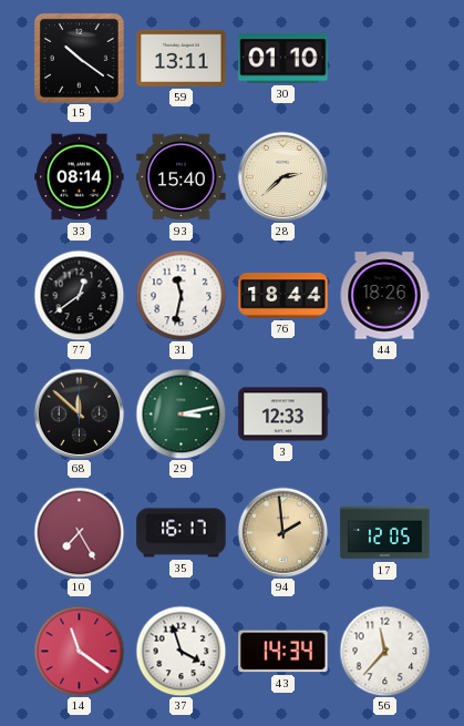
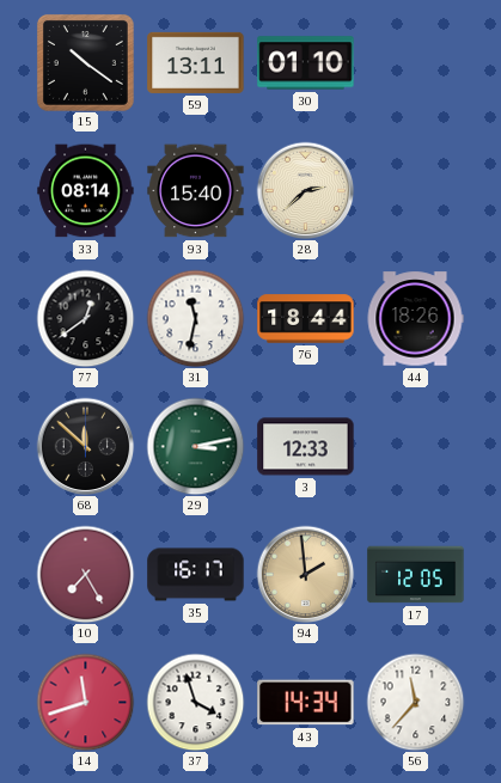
14: 11:21 -> 11:42
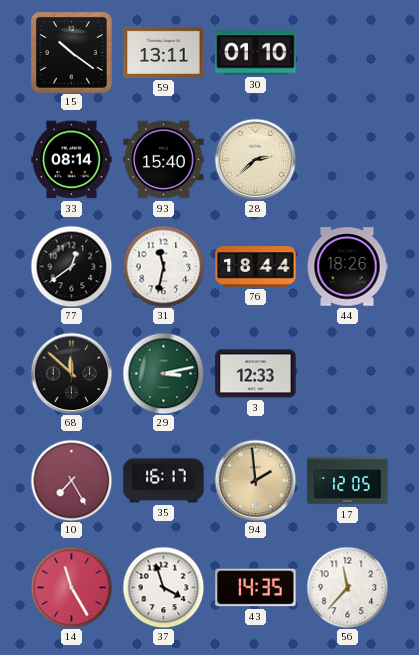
14: 11:42 -> 11:25
43: 14:34 -> 14:35
